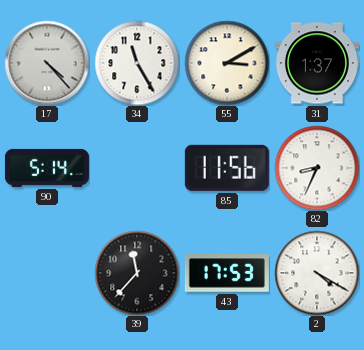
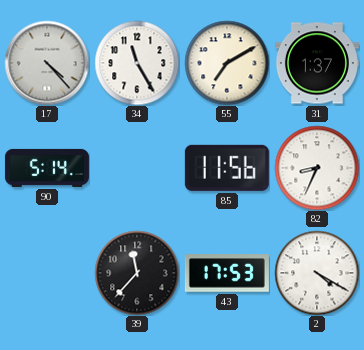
55: 3:10 -> 7:10
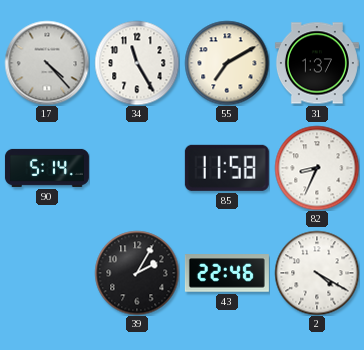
85: 11:56 -> 11:58
39: 11:37 -> 2:05
43: 17:53 -> 22:46
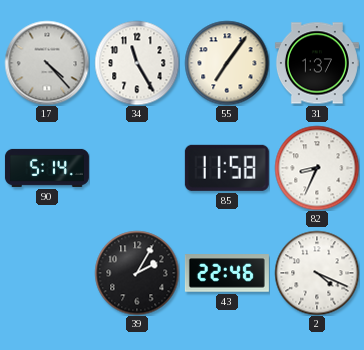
55: 7:10 -> 7:06
2: 4:20 -> 4:19
